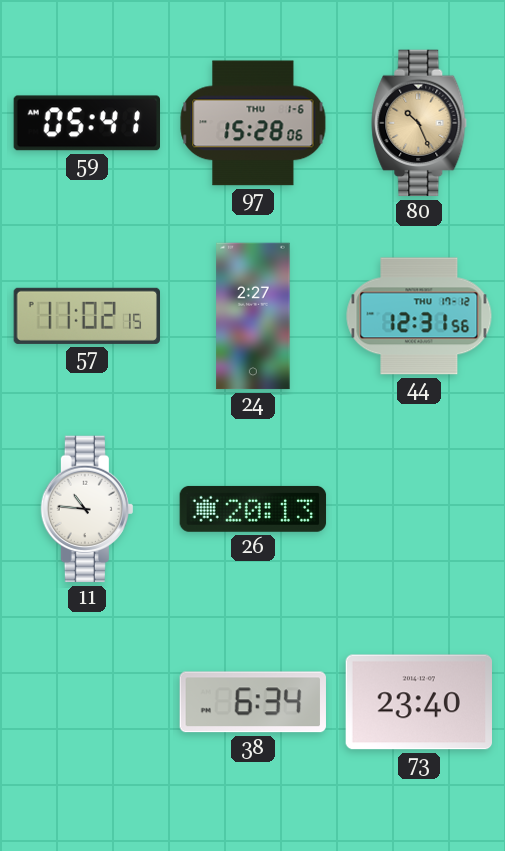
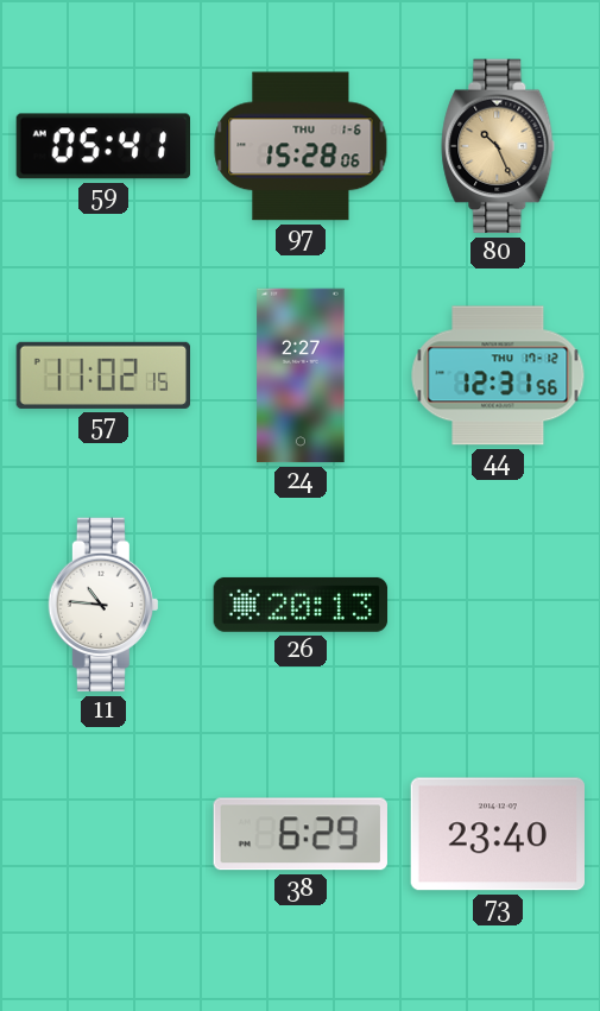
38: 6:34 -> 6:29
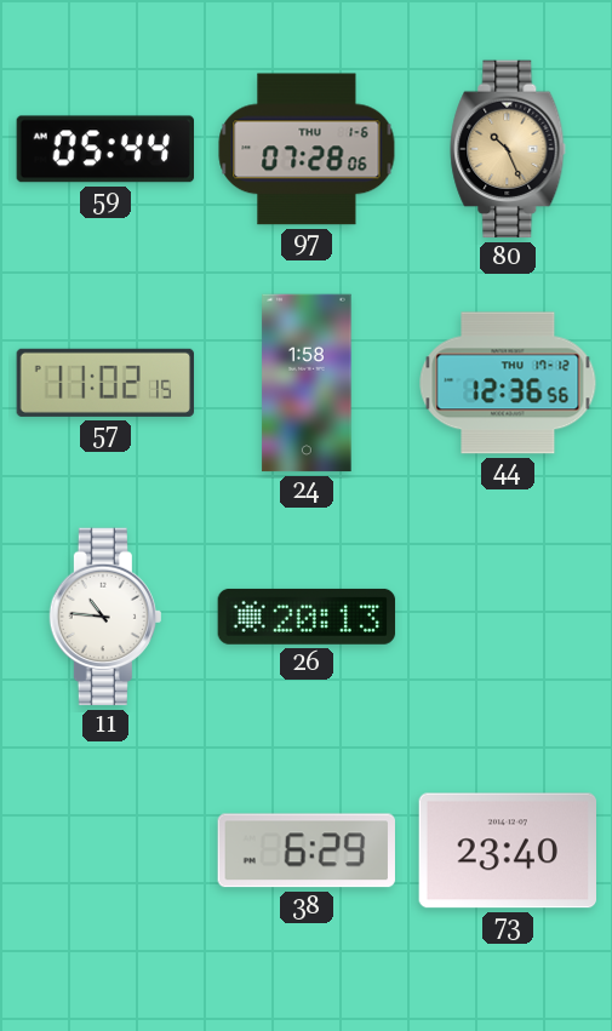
59: 05:41 -> 05:44
97: 15:28 -> 07:28
24: 2:27 -> 1:58
44: 12:31 -> 12:36
